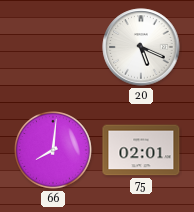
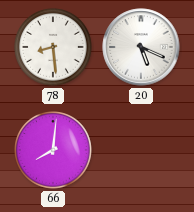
78: none -> 8:29
75: 02:01 -> none
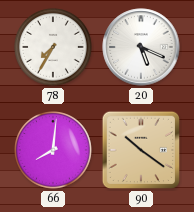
78: 8:29 -> 7:35
90: none -> 10:21
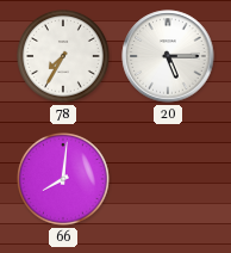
20: 5:19 -> 5:15
90: 10:21 -> none
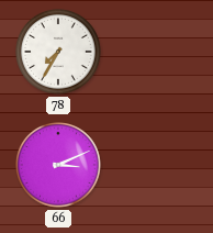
20: 5:15 -> none
66: 8:01 -> 3:11
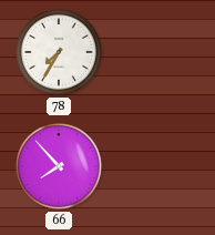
66: 3:11 -> 7:53
